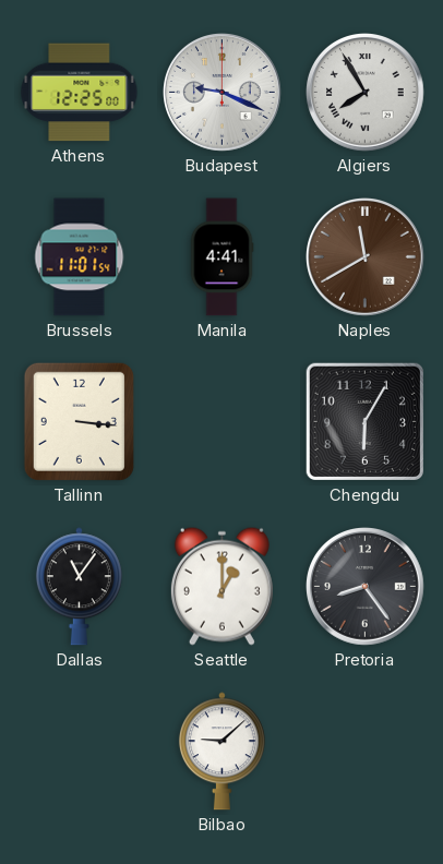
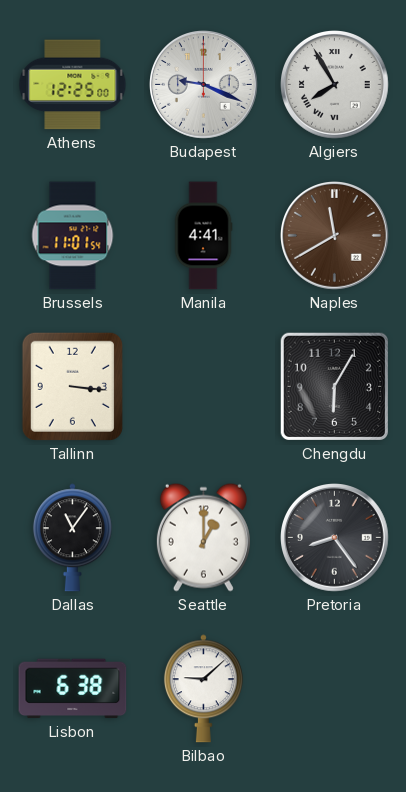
Lisbon: none -> 6:38
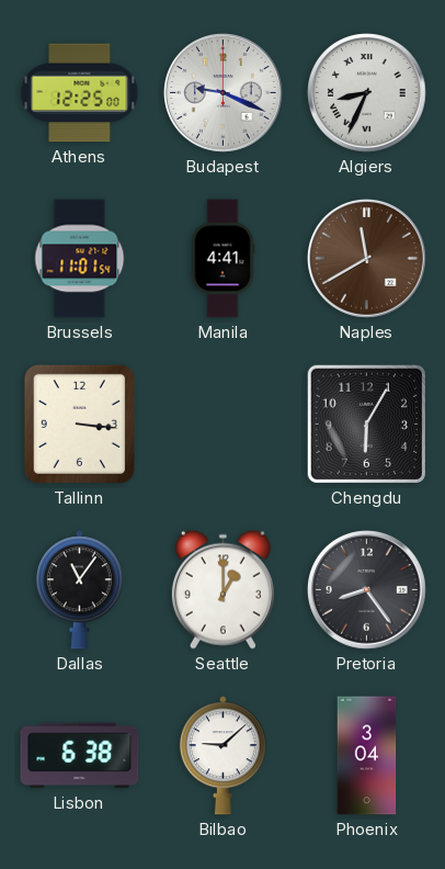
Algiers: 7:55 -> 8:34
Phoenix: none -> 3:04
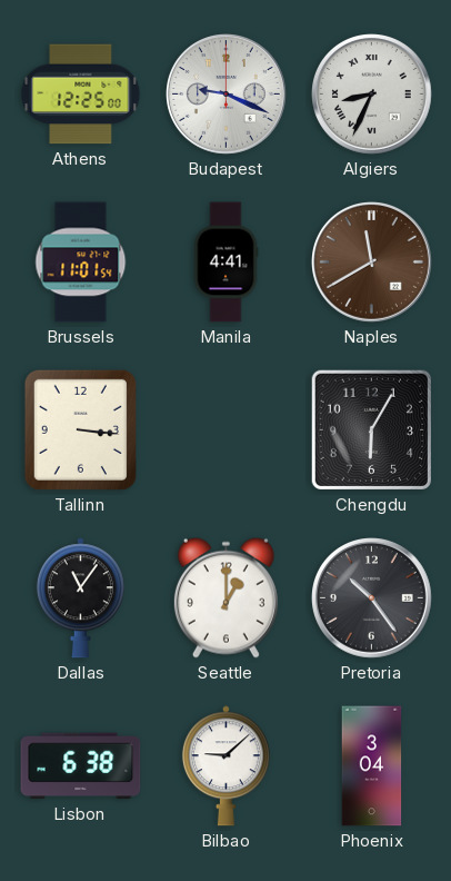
Pretoria: 8:24 -> 10:24
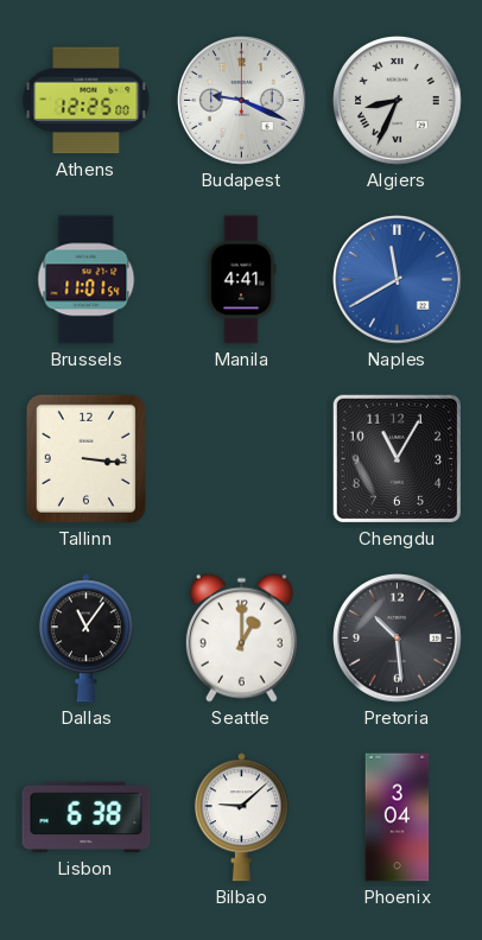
Naples dial: brown -> blue
Chengdu: 6:05 -> 11:05
Pretoria: 10:24 -> 10:29
